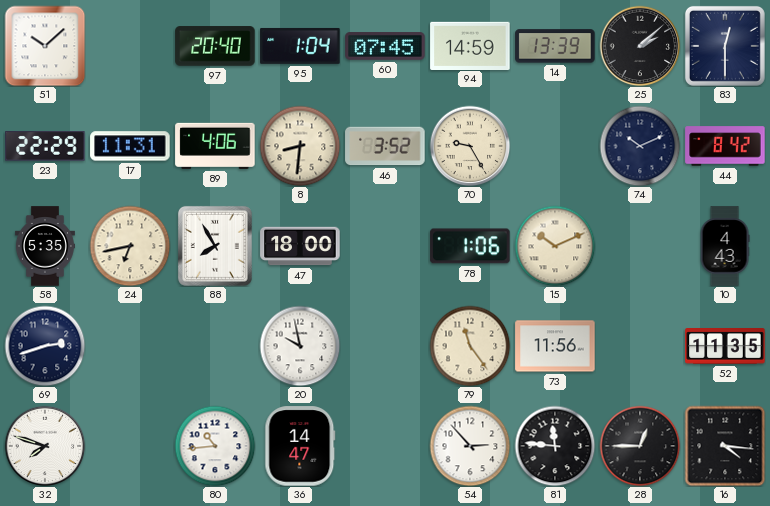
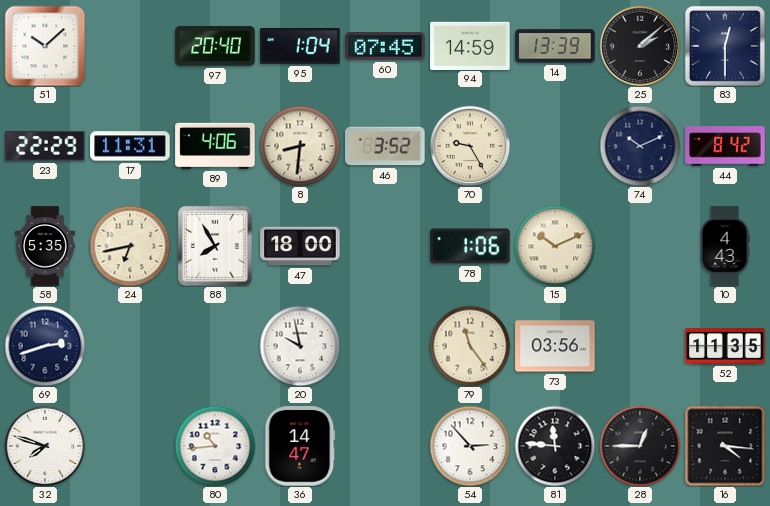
73: 11:56 -> 03:56
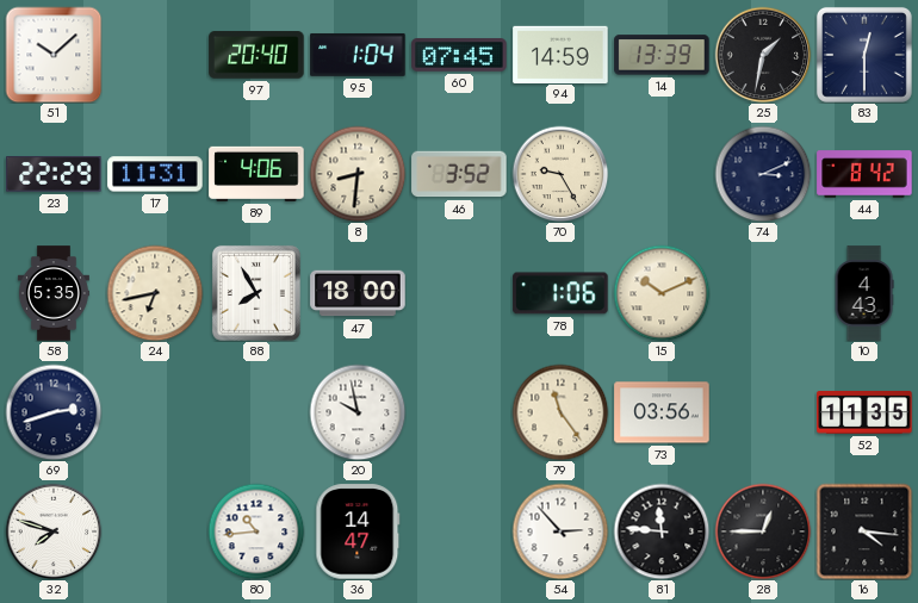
25: 2:08 -> 1:32
74: 10:11 -> 3:11
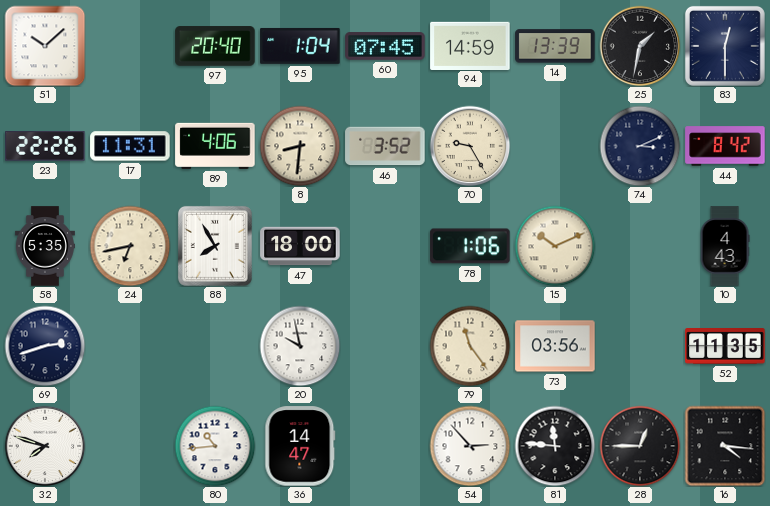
23: 22:29 -> 22:26
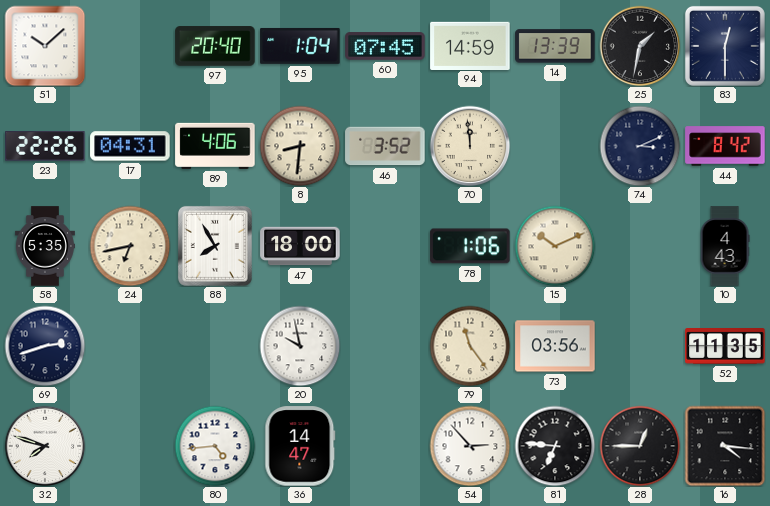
17: 11:31 -> 04:31
70: 9:25 -> 11:59
80: 10:44 -> 4:44
81: 11:46 -> 6:46
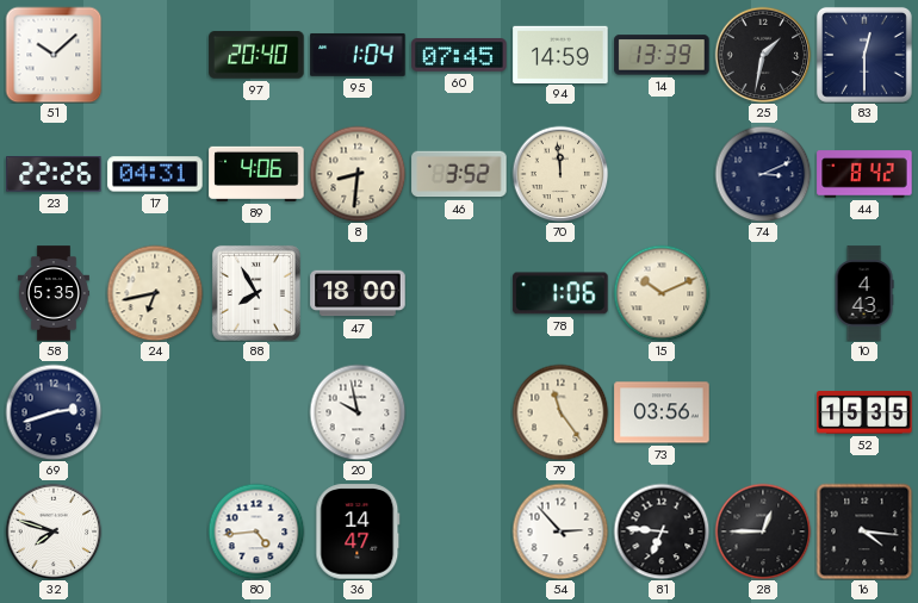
52: 11:35 -> 15:35
